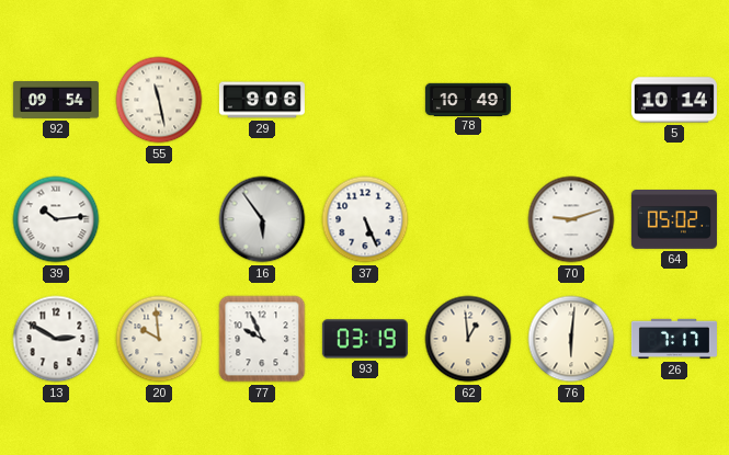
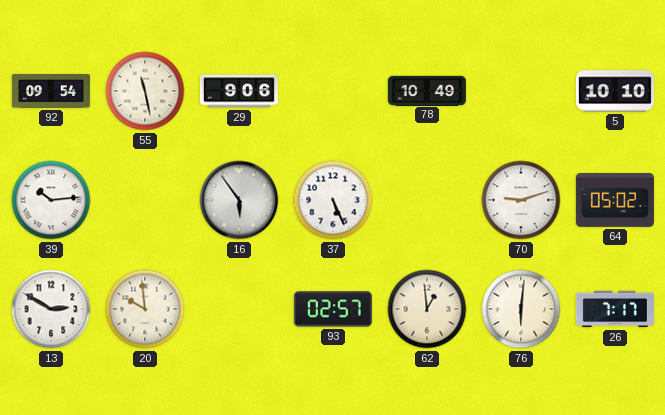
5: 10:14 -> 10:10
77: 9:56 -> none
93: 03:19 -> 02:57
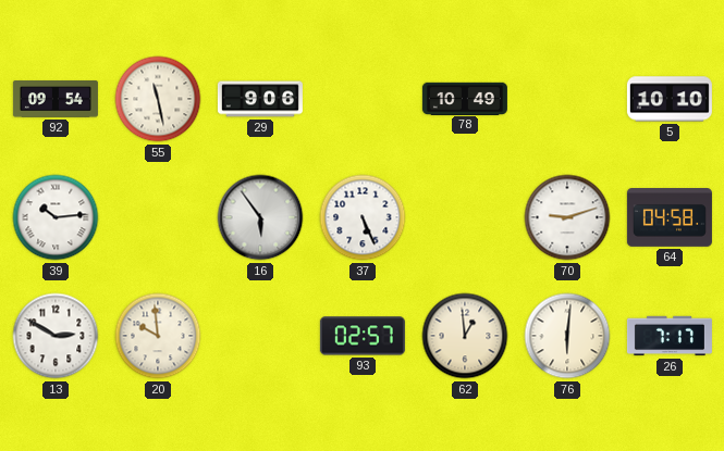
64: 05:02 -> 04:58
